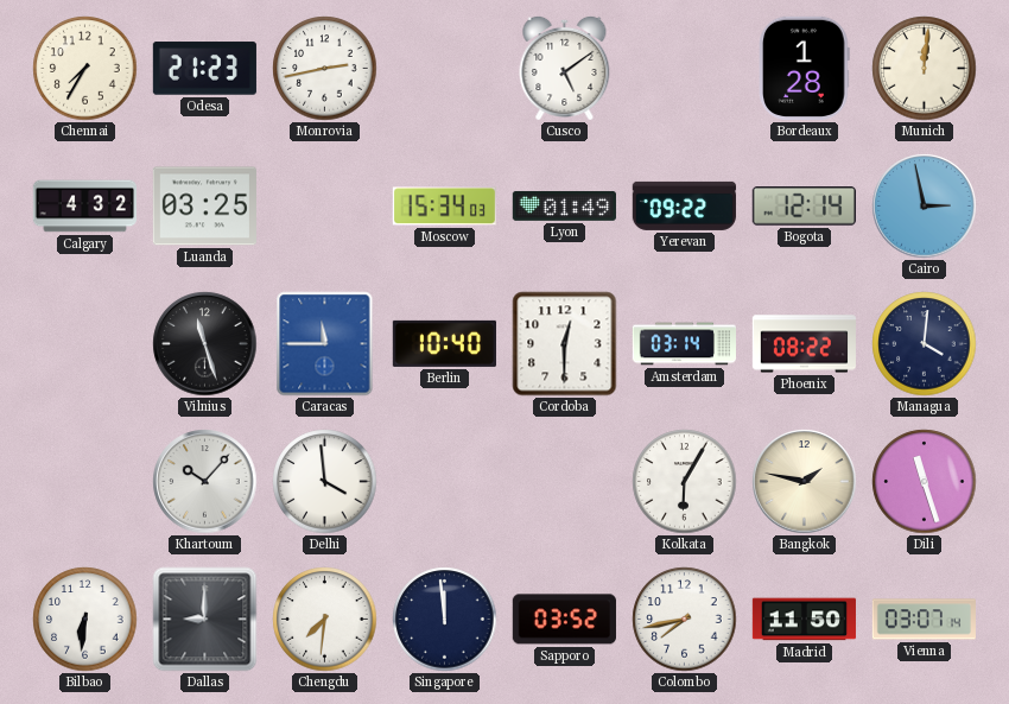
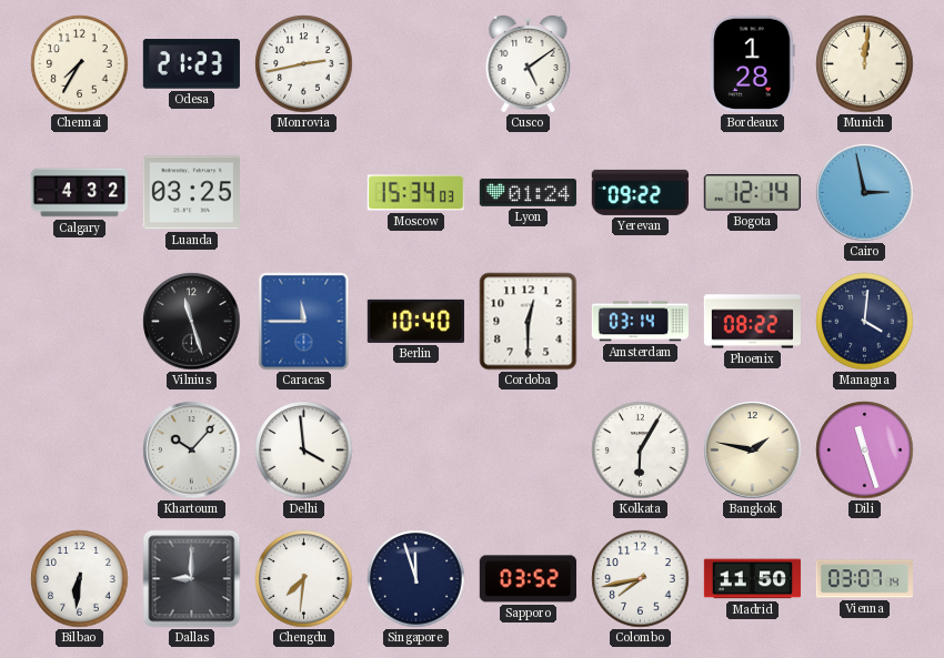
Lyon: 01:49 -> 01:24
Singapore: 11:59 -> 11:57
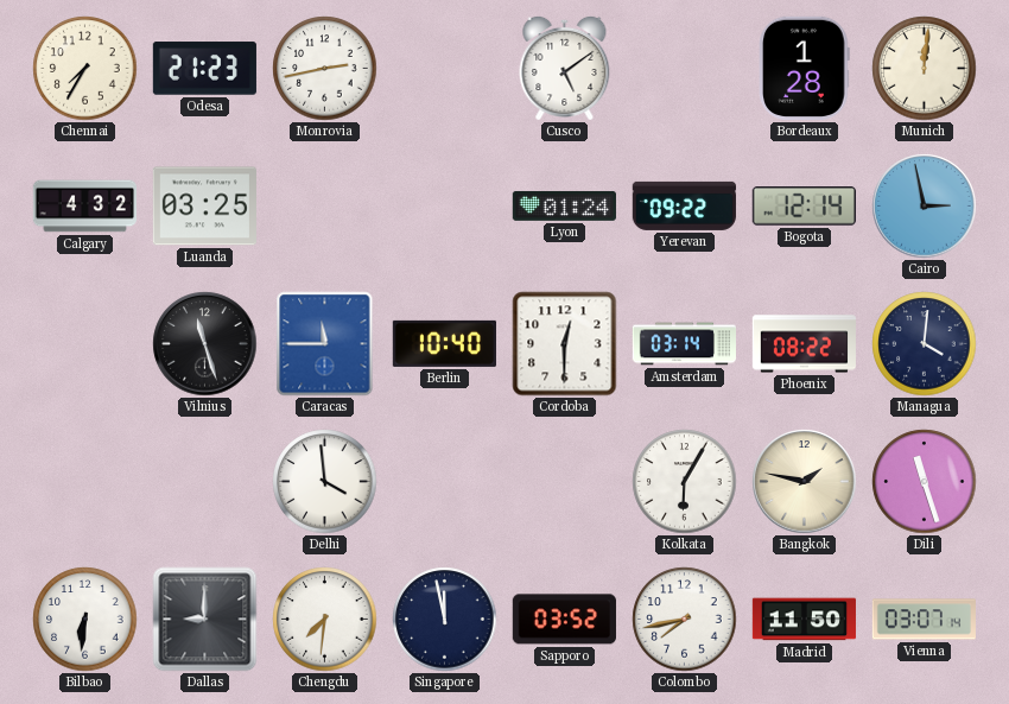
Moscow: 15:34 -> none
Khartoum: 10:07 -> none
Singapore: 11:57 -> 11:58
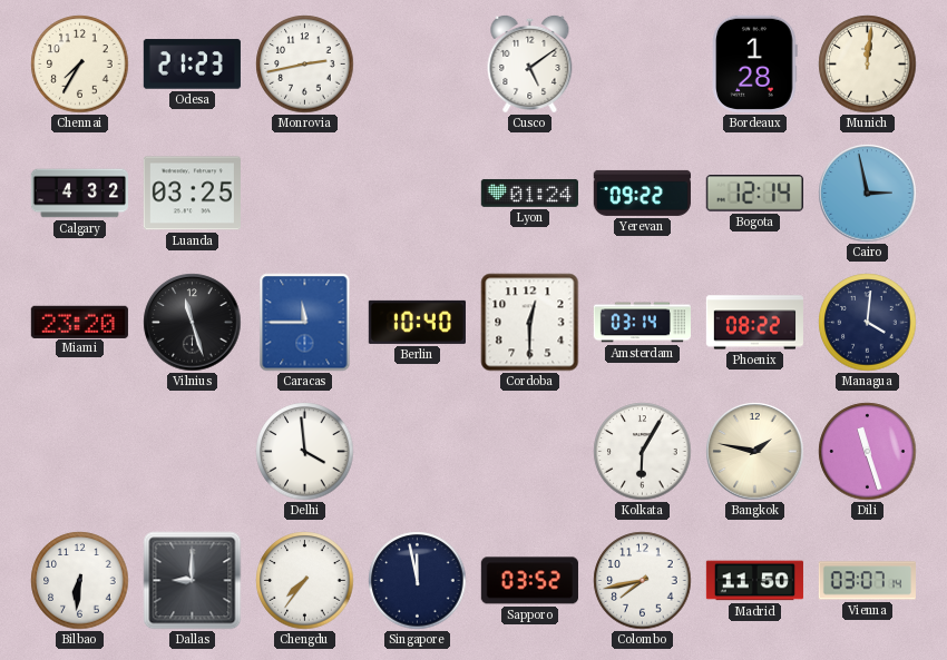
Miami: none -> 23:20
Chengdu: 7:31 -> 7:36
